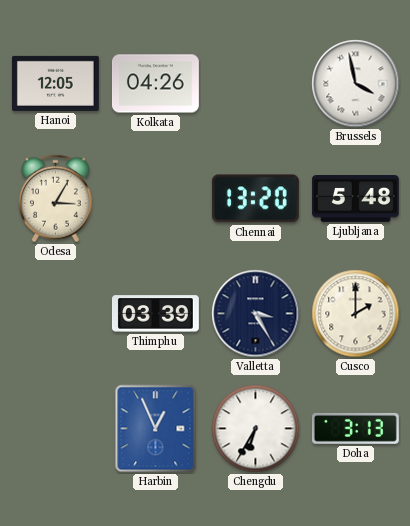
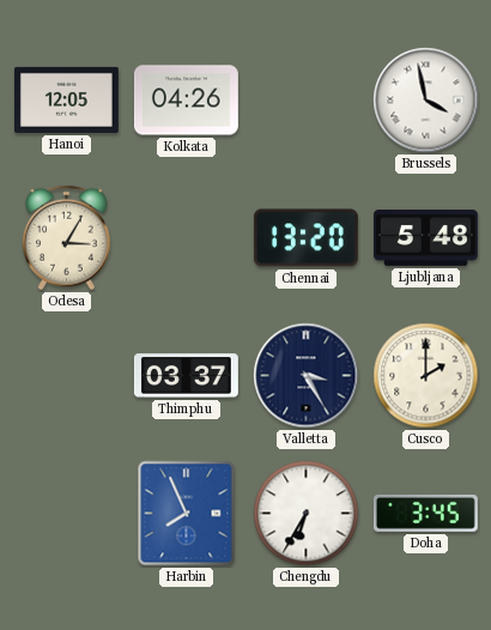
Thimphu: 03:39 -> 03:37
Harbin: 12:56 -> 7:56
Doha: 3:13 -> 3:45
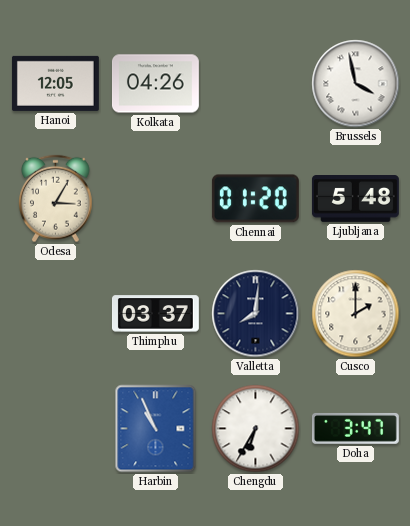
Chennai: 13:20 -> 01:20
Valletta: 3:25 -> 8:01
Harbin: 7:56 -> 10:56
Doha: 3:45 -> 3:47
